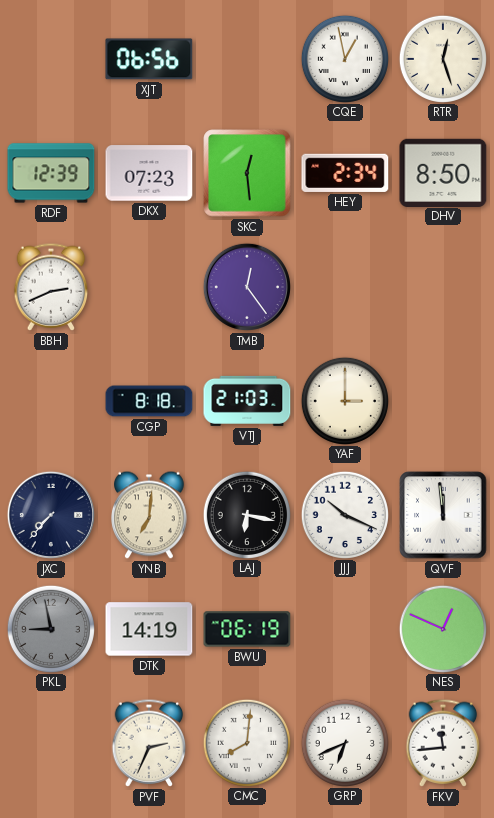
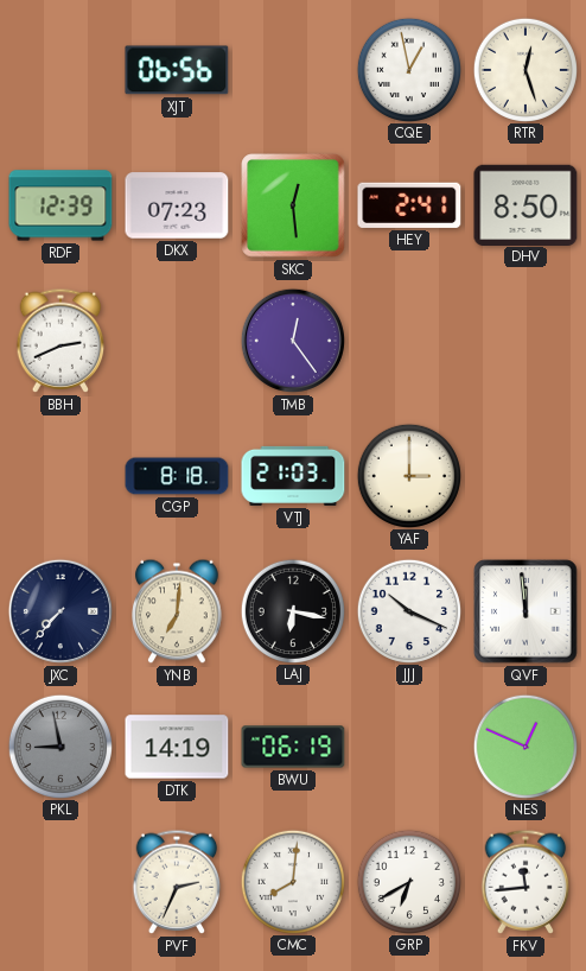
HEY: 2:34 -> 2:41
GRP: 6:41 -> 6:40
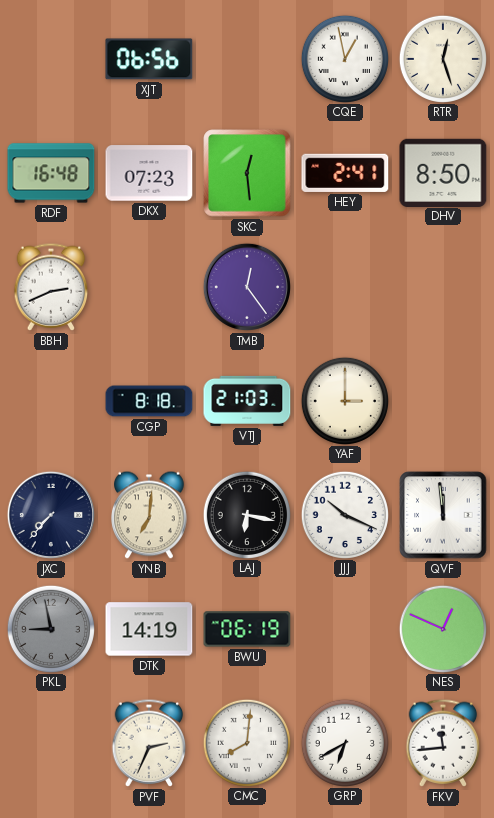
RDF: 12:39 -> 16:48
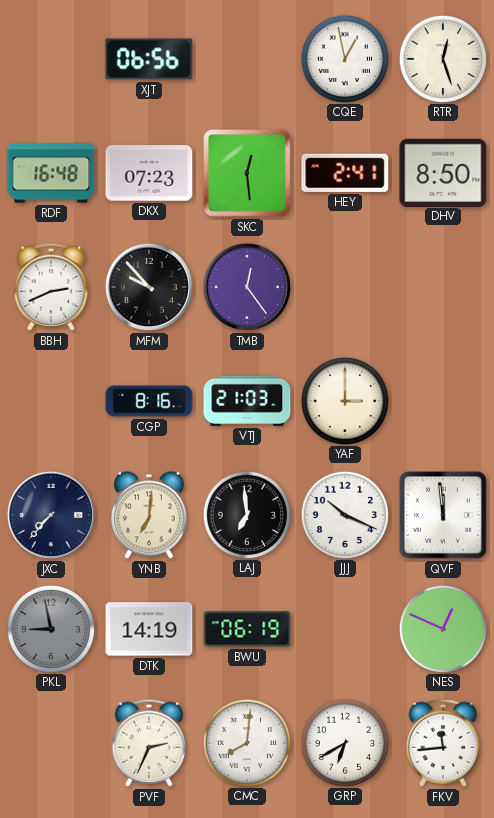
MFM: none -> 9:53
CGP: 8:18 -> 8:16
LAJ: 6:17 -> 6:59
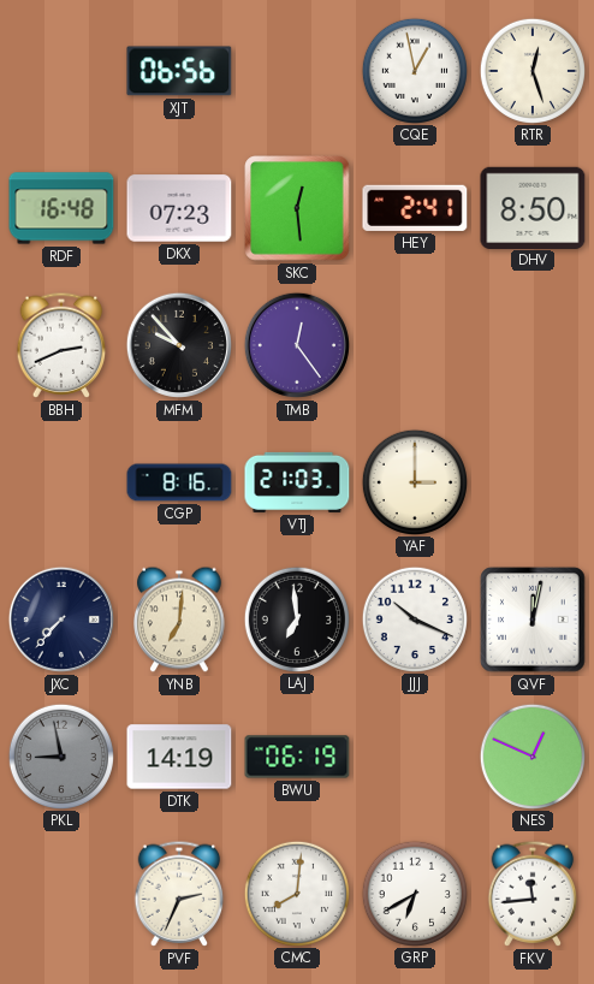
QVF: 11:59 -> 12:02
